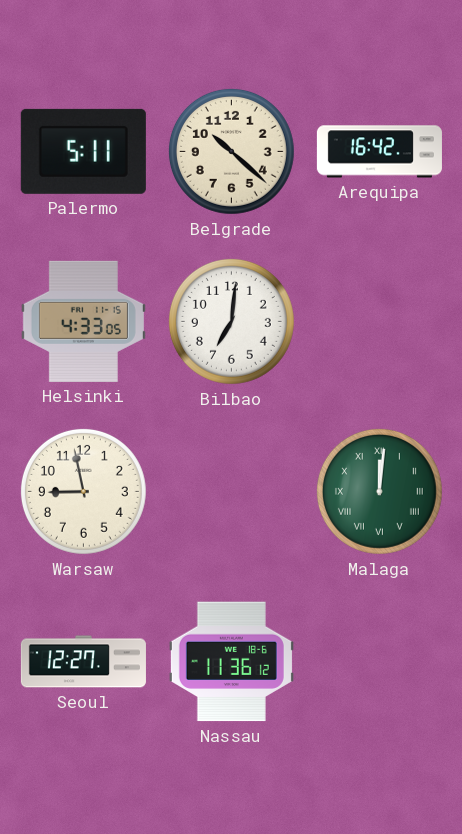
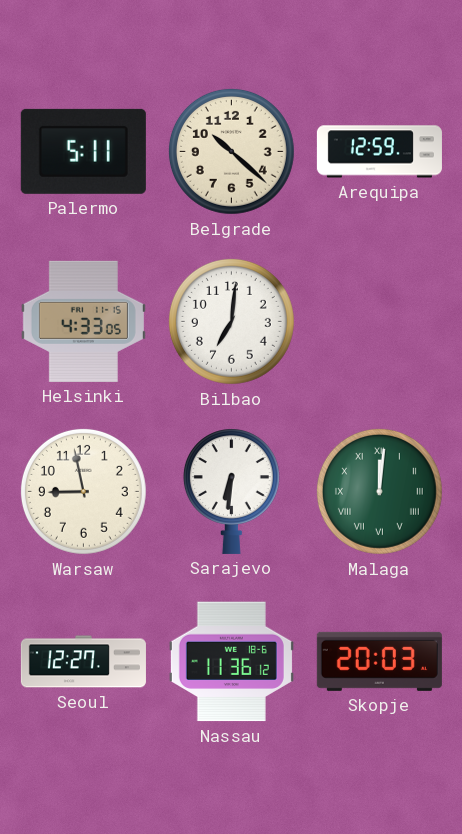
Arequipa: 16:42 -> 12:59
Sarajevo: none -> 6:31
Skopje: none -> 20:03
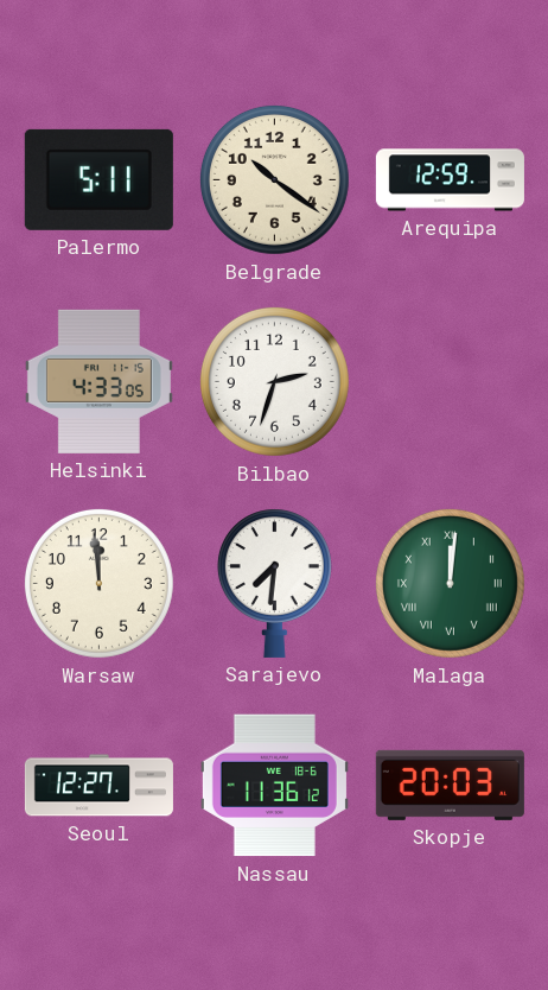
Belgrade: 10:22 -> 10:21
Bilbao: 7:01 -> 2:33
Warsaw: 8:58 -> 11:59
Sarajevo: 6:31 -> 7:31
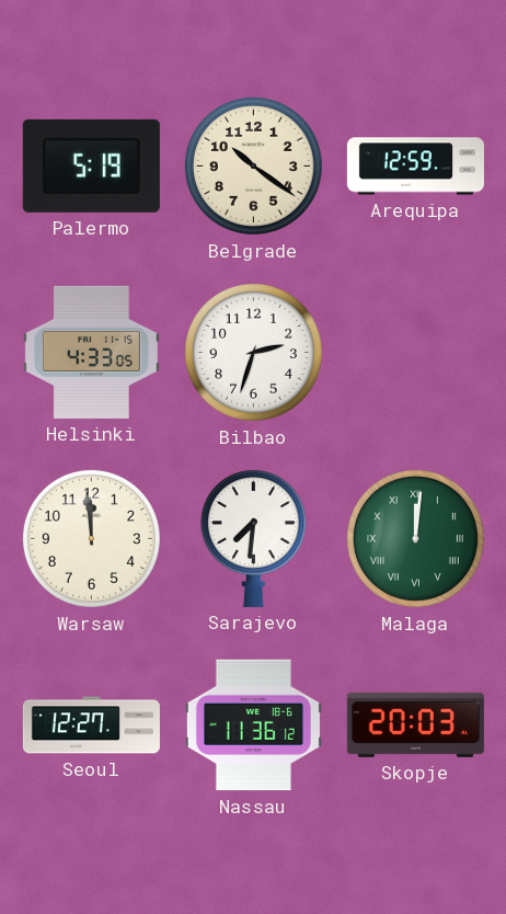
Palermo: 5:11 -> 5:19
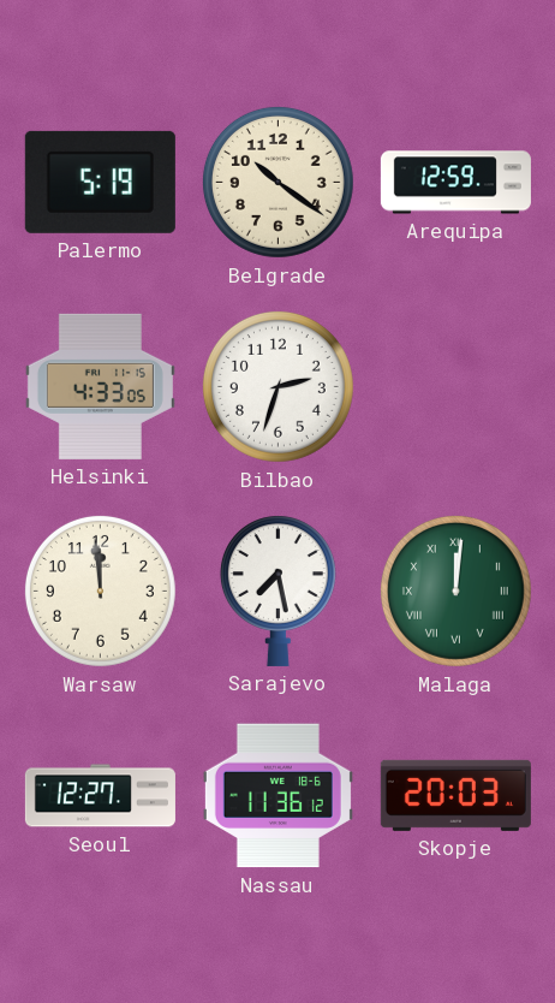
Sarajevo: 7:31 -> 7:28
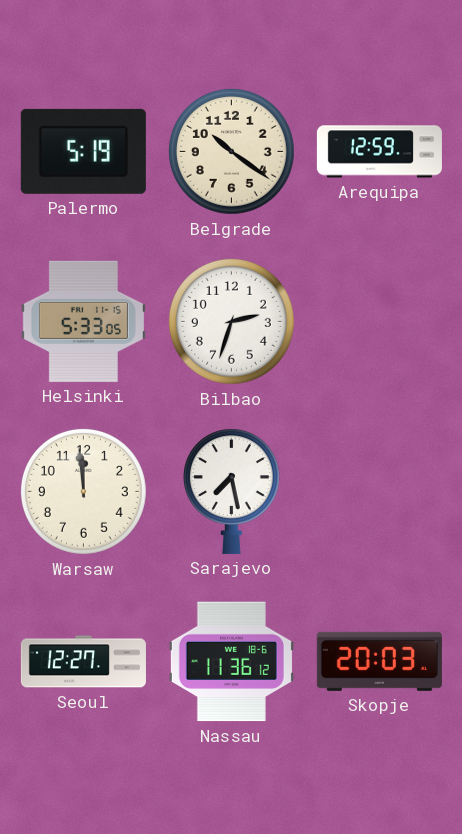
Helsinki: 4:33 -> 5:33
Malaga: 12:01 -> none
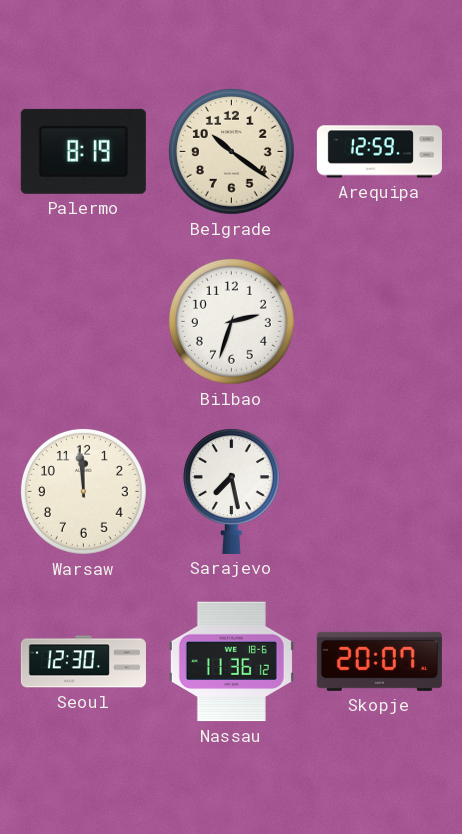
Palermo: 5:19 -> 8:19
Helsinki: 5:33 -> none
Seoul: 12:27 -> 12:30
Skopje: 20:03 -> 20:07
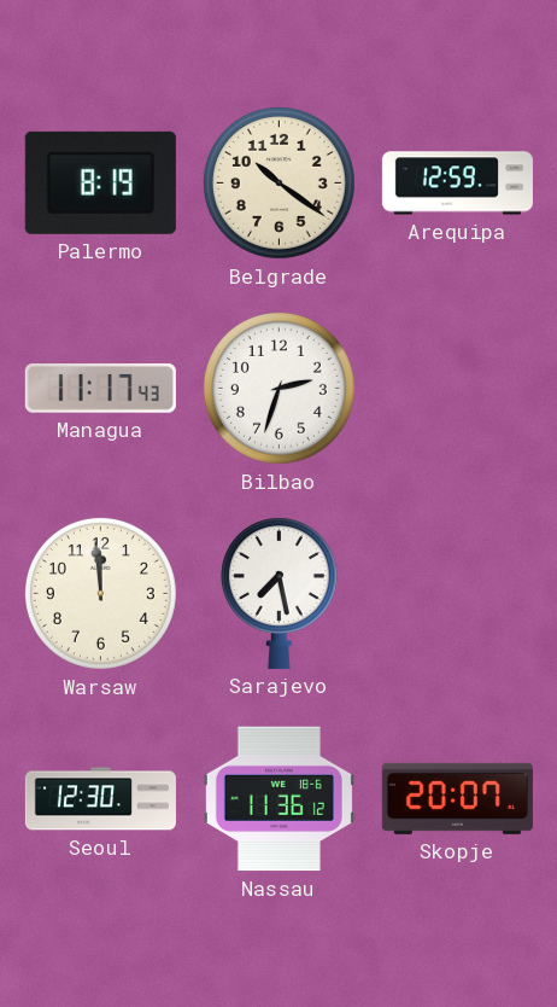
Managua: none -> 11:17
